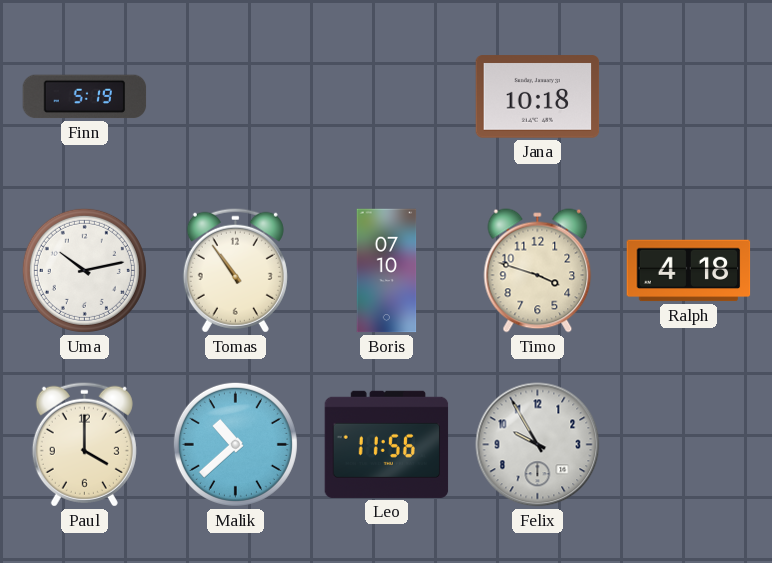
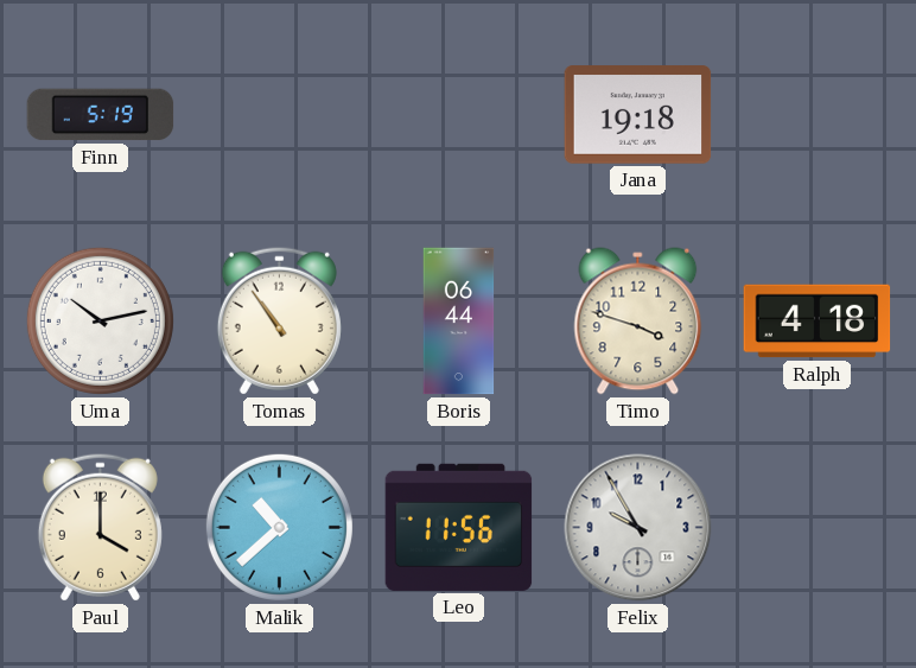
Jana: 10:18 -> 19:18
Boris: 07:10 -> 06:44
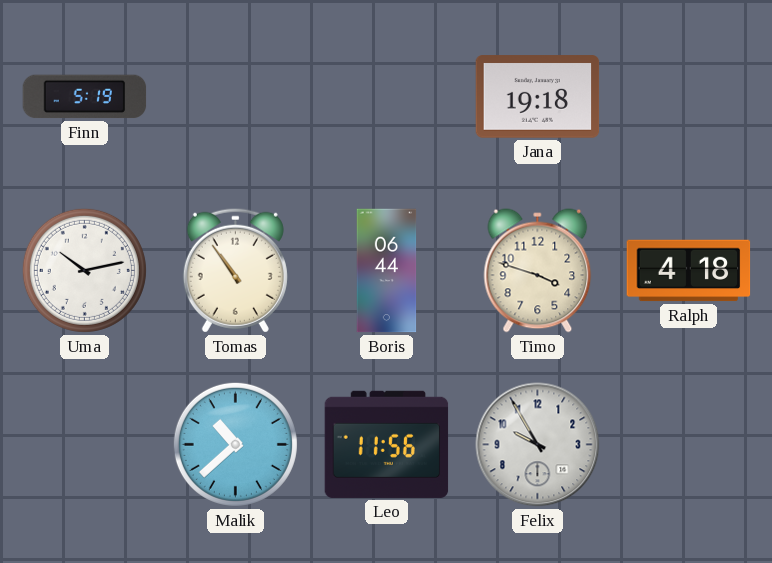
Paul: 4:00 -> none
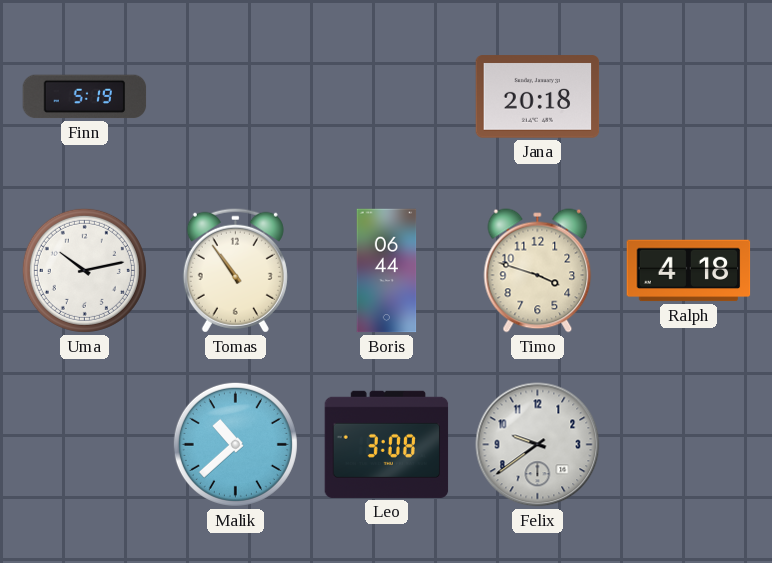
Jana: 19:18 -> 20:18
Leo: 11:56 -> 3:08
Felix: 9:55 -> 9:39
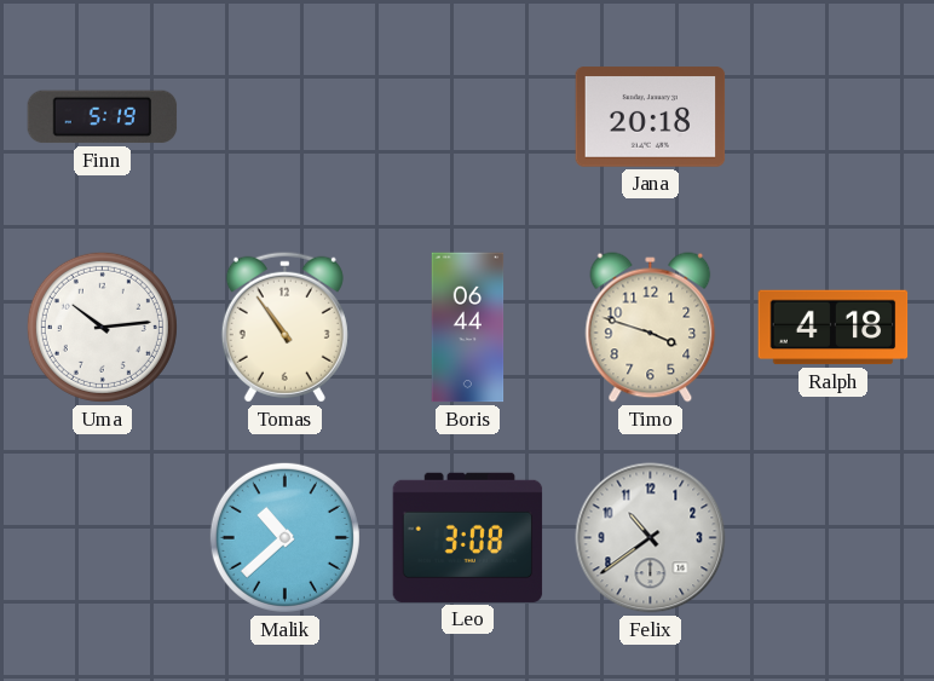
Uma: 10:13 -> 10:14
Felix: 9:39 -> 10:39
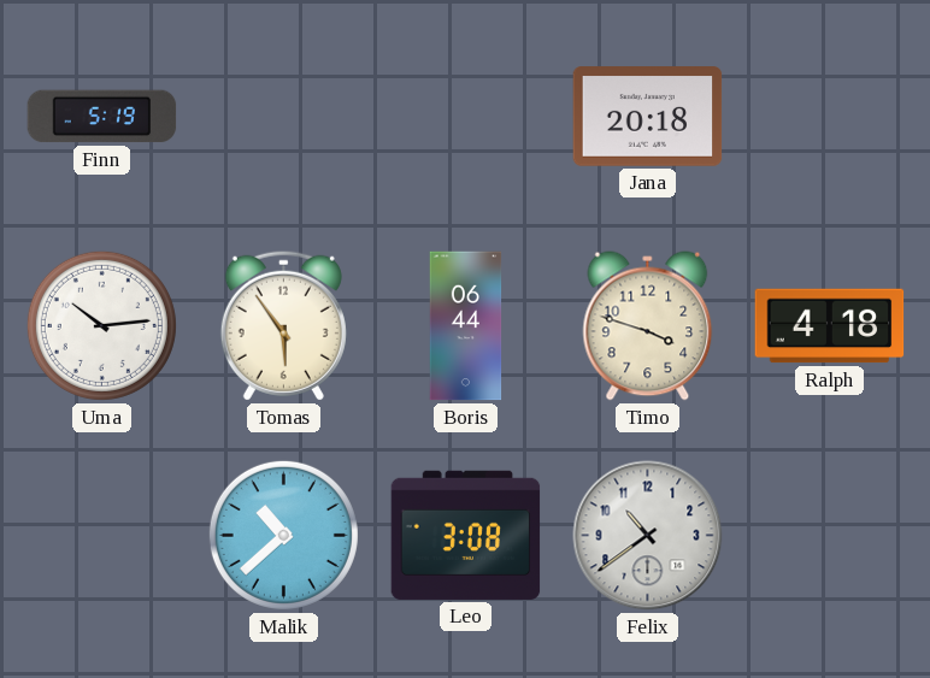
Tomas: 10:54 -> 5:54
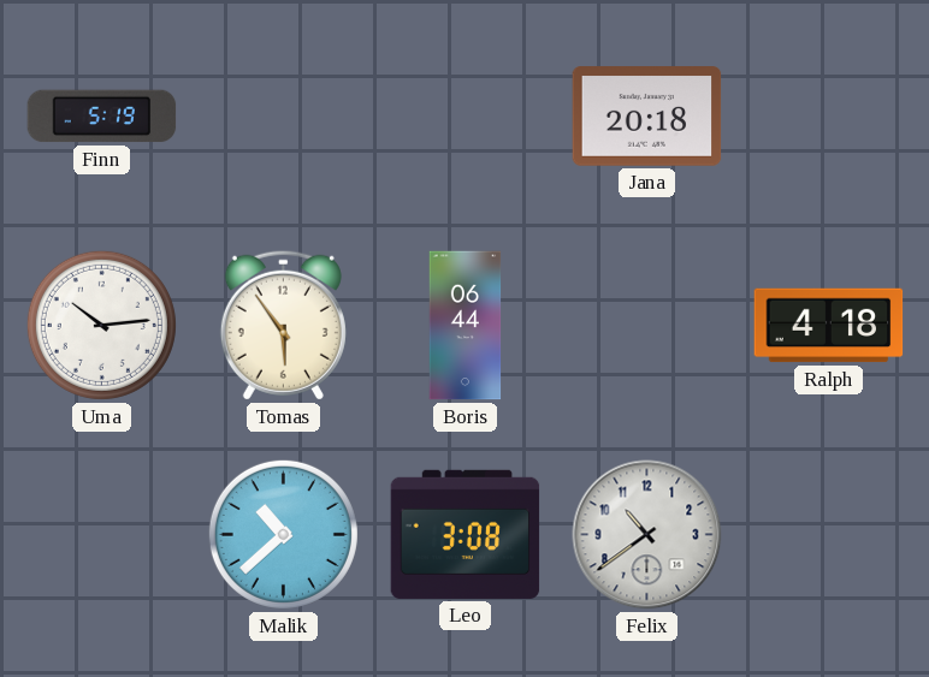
Timo: 3:48 -> none
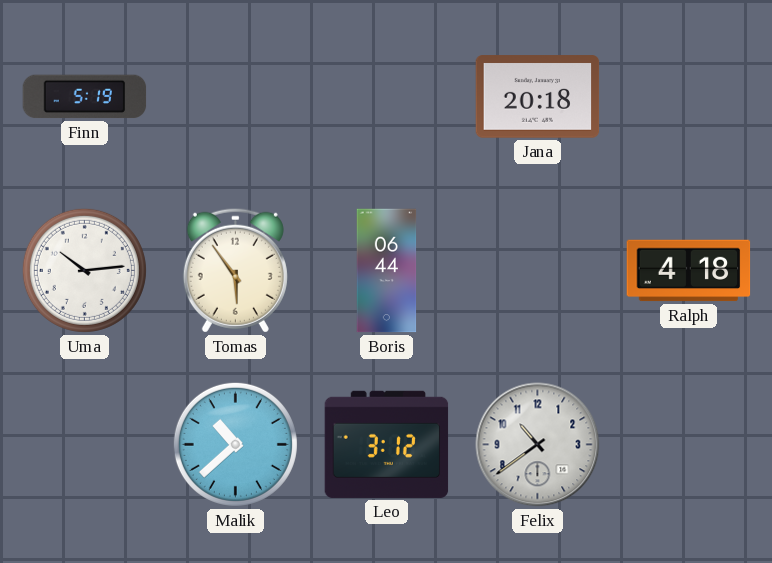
Leo: 3:08 -> 3:12
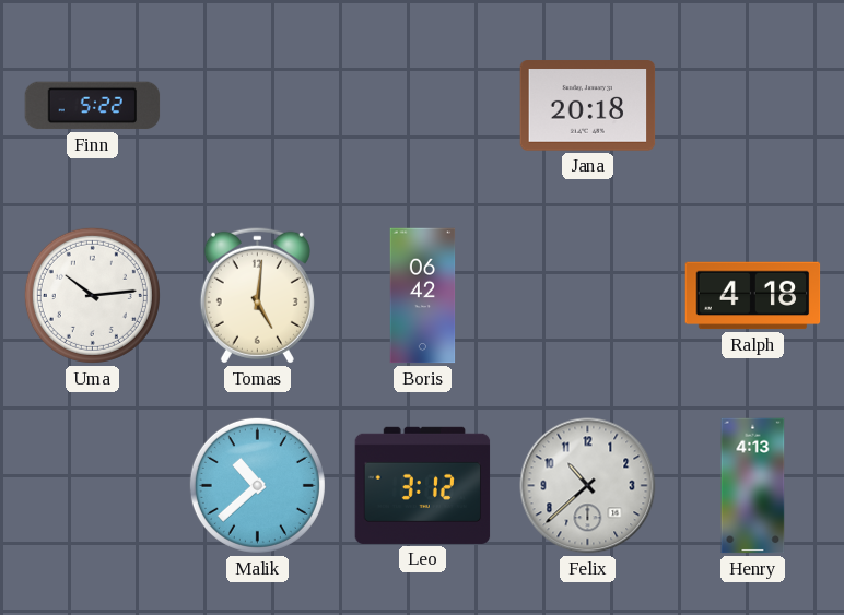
Finn: 5:19 -> 5:22
Tomas: 5:54 -> 5:01
Boris: 06:44 -> 06:42
Felix: 10:39 -> 10:38
Henry: none -> 4:13
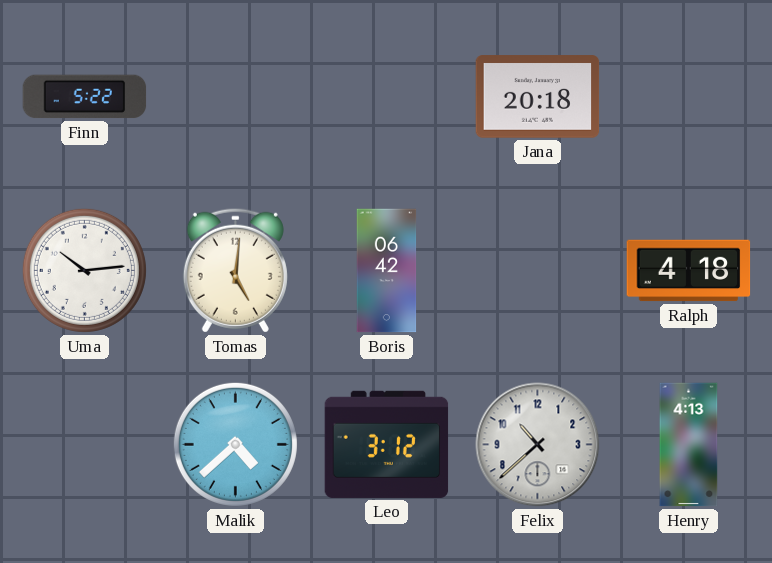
Malik: 10:38 -> 4:38
